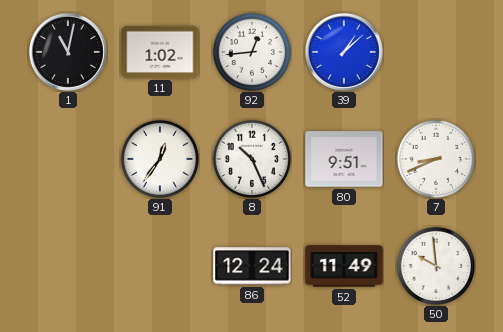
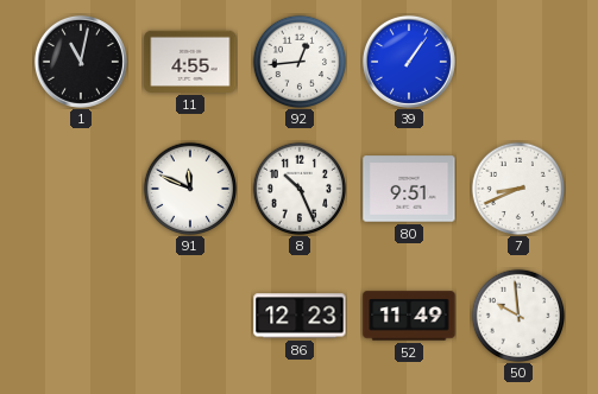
11: 1:02 -> 4:55
39: 1:08 -> 1:06
91: 12:36 -> 11:49
86: 12:24 -> 12:23
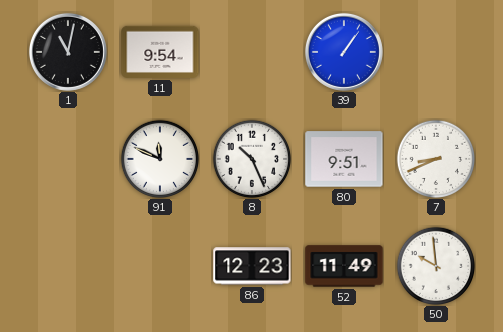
11: 4:55 -> 9:54
92: 12:44 -> none
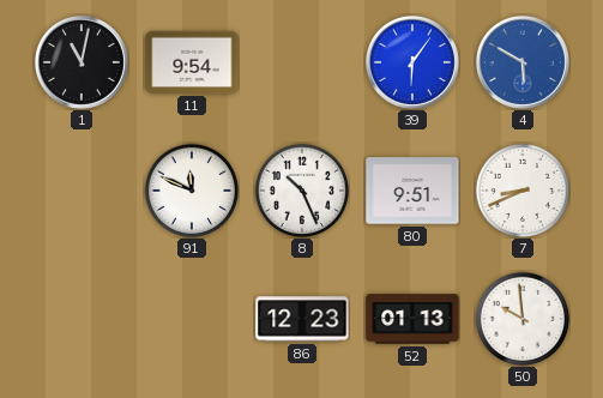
39: 1:06 -> 6:06
4: none -> 5:50
52: 11:49 -> 01:13
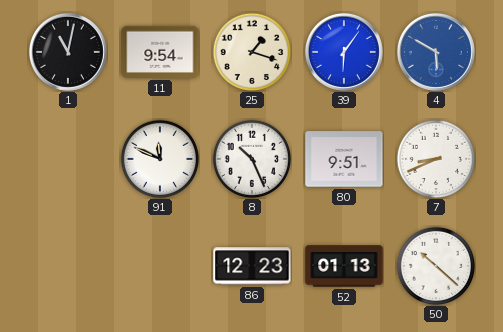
25: none -> 1:18
50: 9:59 -> 10:22
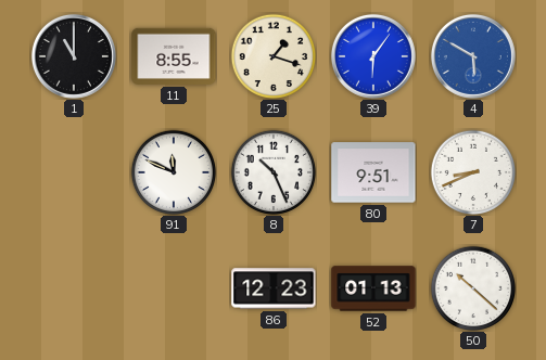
1: 11:02 -> 11:00
11: 9:54 -> 8:55
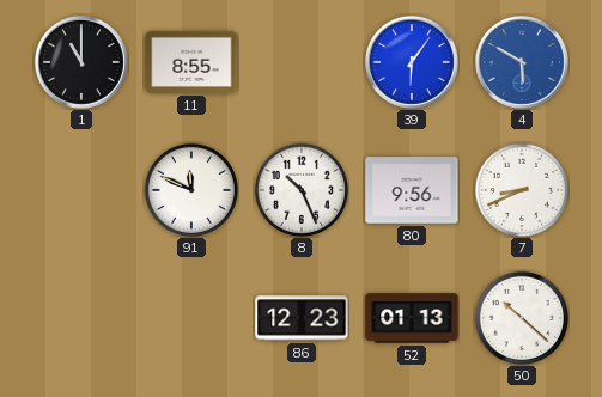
25: 1:18 -> none
80: 9:51 -> 9:56
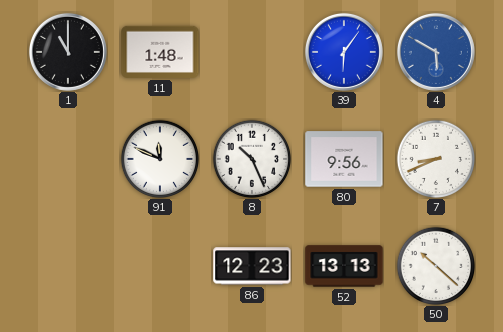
11: 8:55 -> 1:48
52: 01:13 -> 13:13
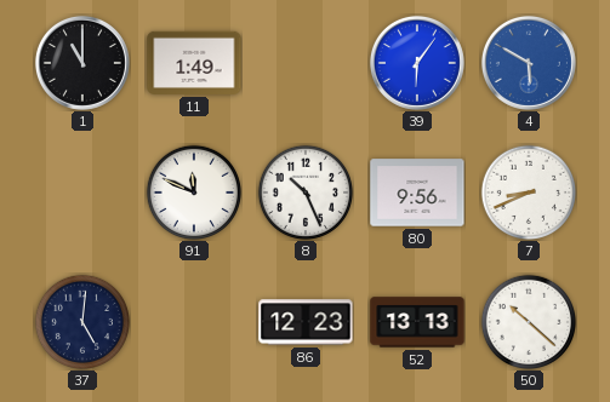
11: 1:48 -> 1:49
37: none -> 5:01
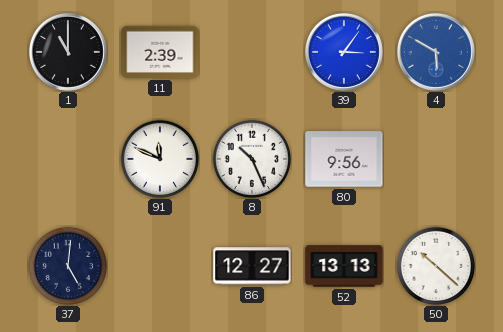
11: 1:49 -> 2:39
39: 6:06 -> 3:06
7: 8:41 -> none
86: 12:23 -> 12:27
